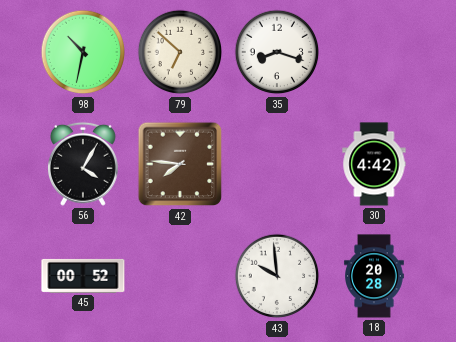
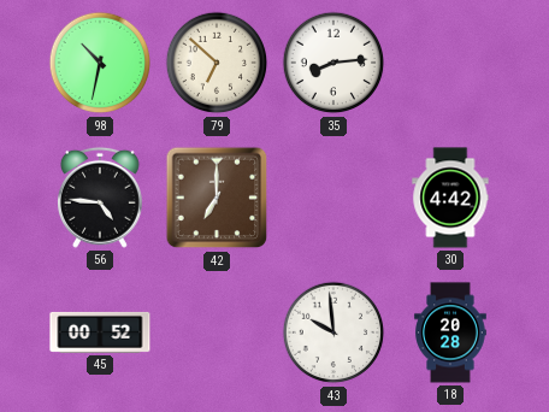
35: 8:18 -> 8:14
56: 4:05 -> 4:46
42: 7:46 -> 7:00
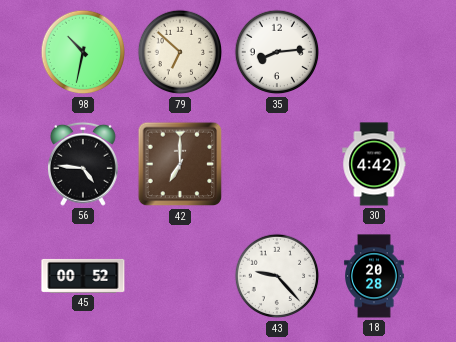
43: 9:59 -> 9:23
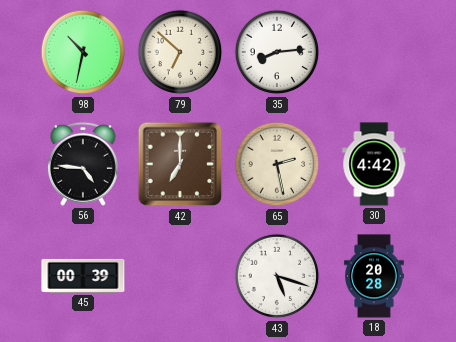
65: none -> 2:28
45: 00:52 -> 00:39
43: 9:23 -> 5:18
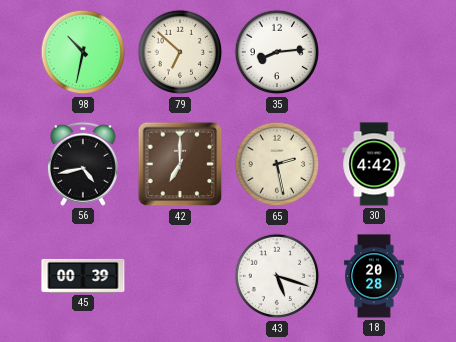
56: 4:46 -> 4:43
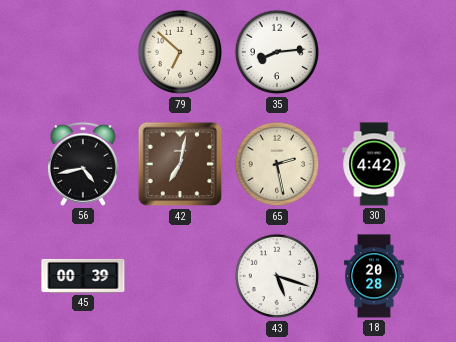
98: 10:32 -> none
42: 7:00 -> 7:02
